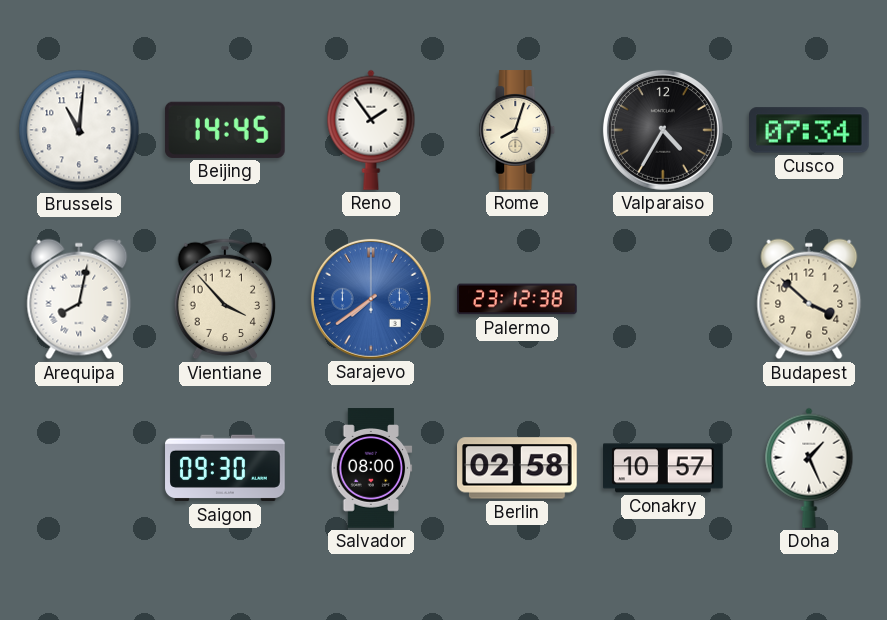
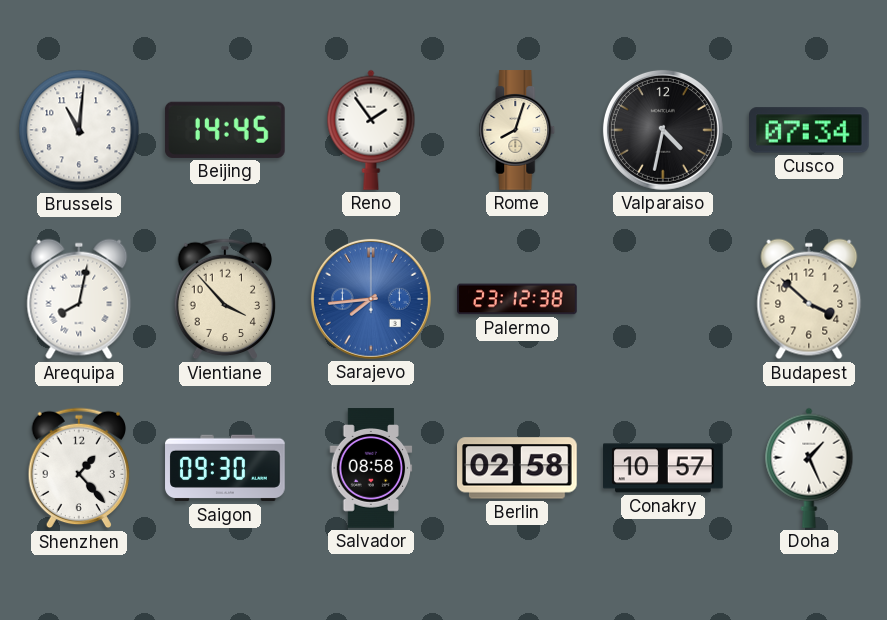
Valparaiso: 4:35 -> 4:32
Sarajevo: 7:39 -> 7:44
Shenzhen: none -> 1:23
Salvador: 08:00 -> 08:58
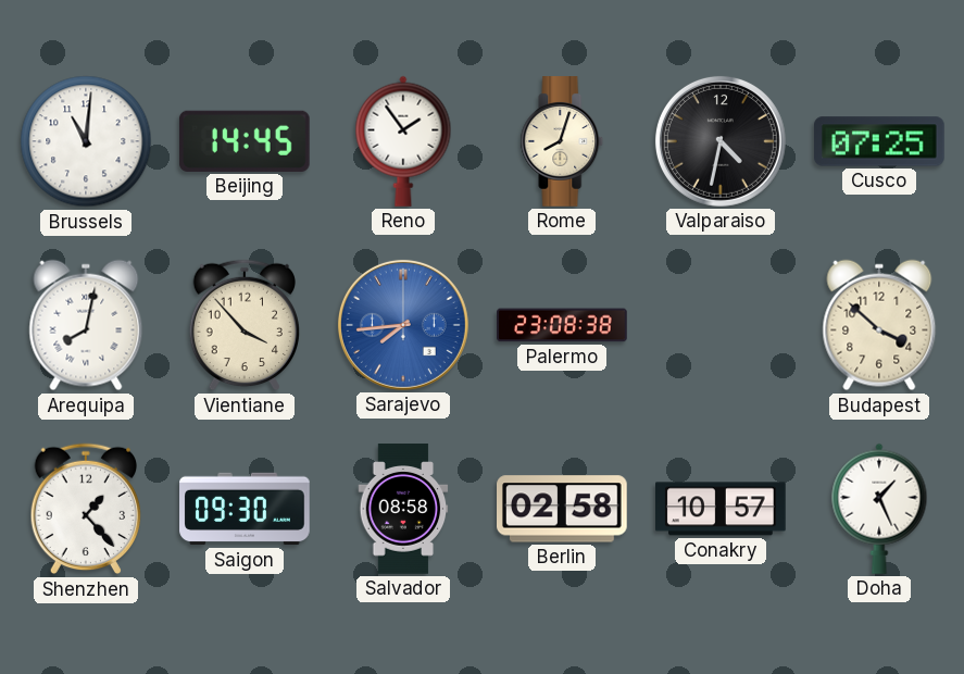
Cusco: 07:34 -> 07:25
Palermo: 23:12 -> 23:08
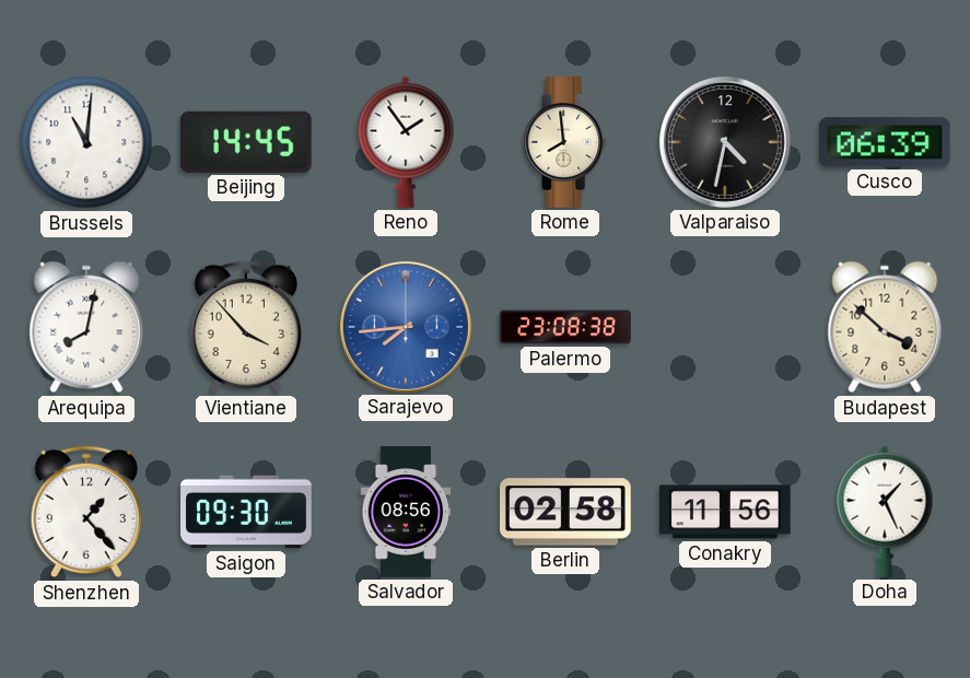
Rome: 8:03 -> 7:59
Cusco: 07:25 -> 06:39
Salvador: 08:58 -> 08:56
Conakry: 10:57 -> 11:56
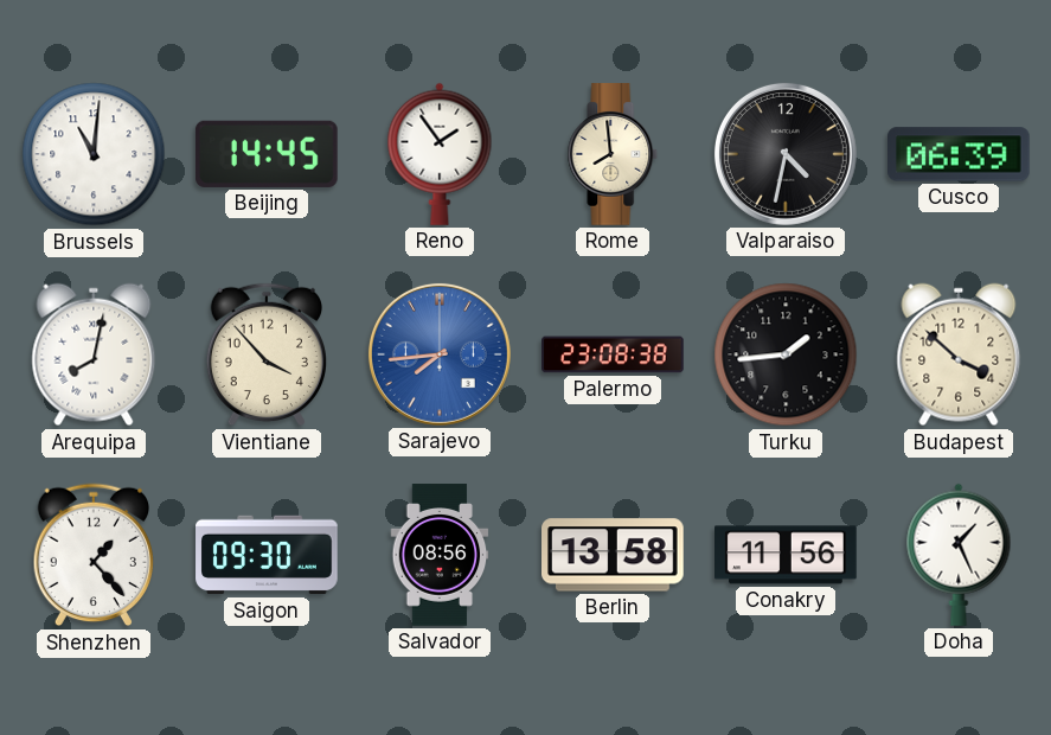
Turku: none -> 1:44
Berlin: 02:58 -> 13:58
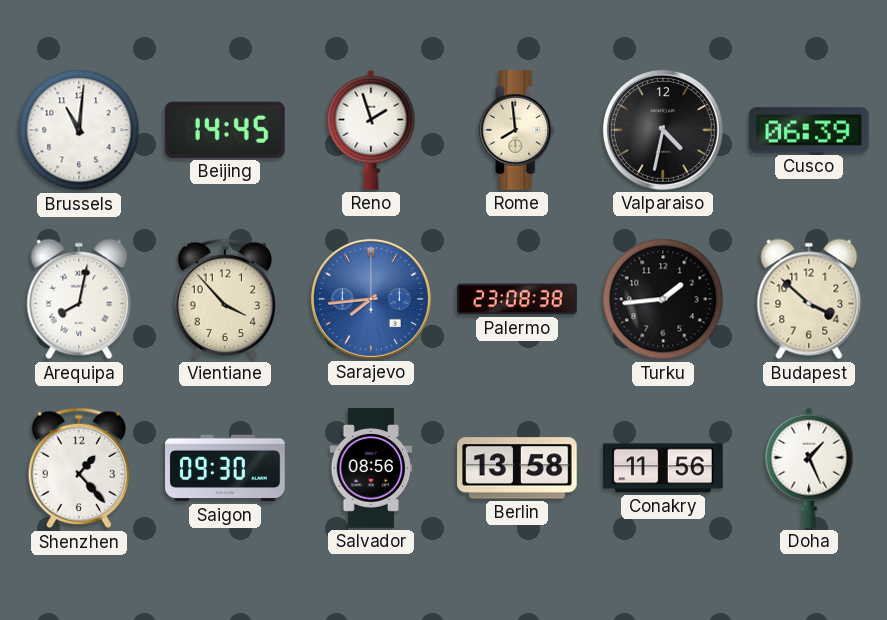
Reno: 1:54 -> 1:57
